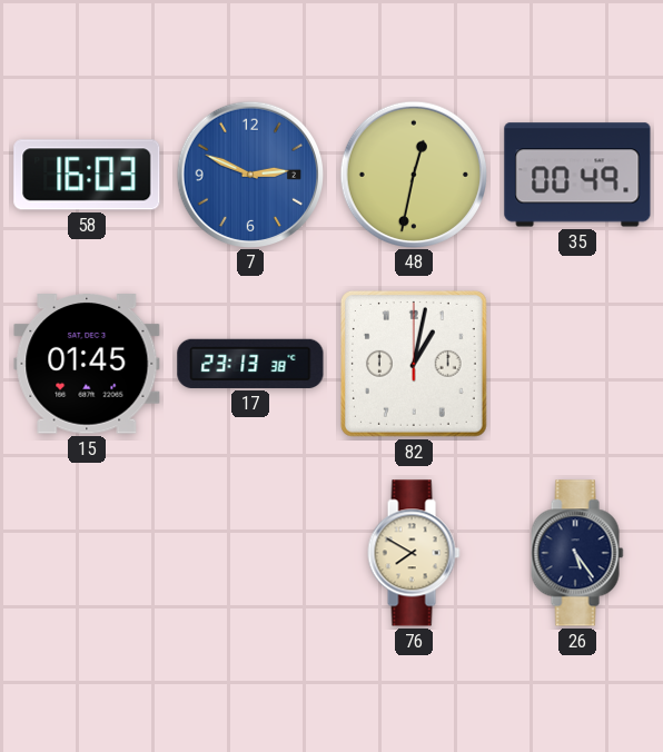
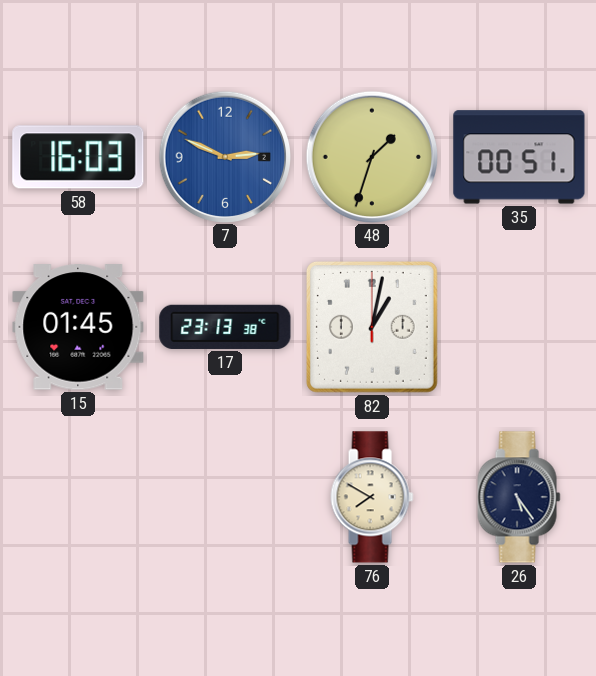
48: 12:32 -> 1:33
35: 00:49 -> 00:51
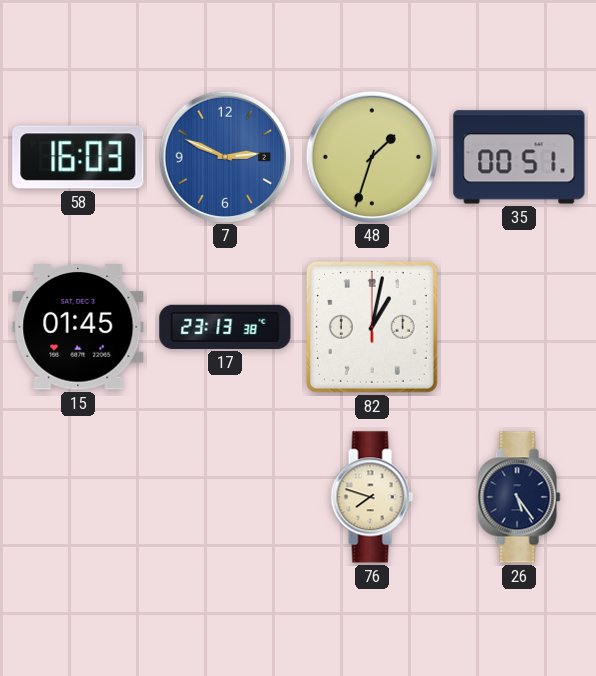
76: 7:50 -> 7:48
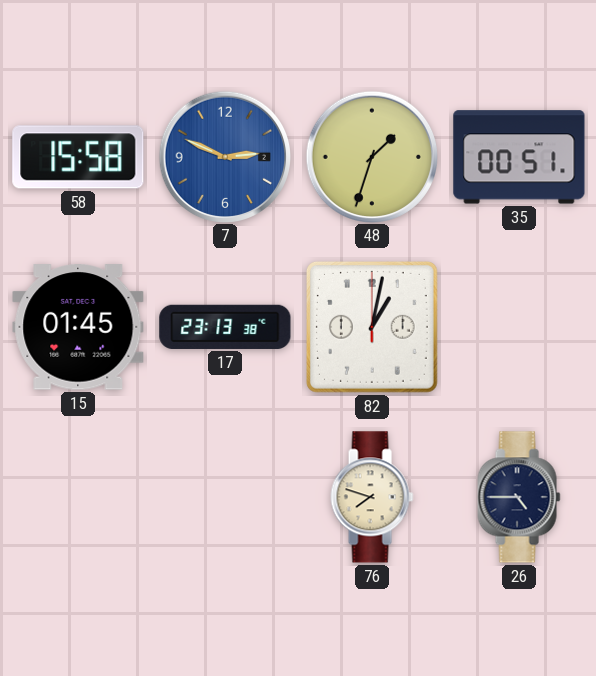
58: 16:03 -> 15:58
26: 5:24 -> 4:45
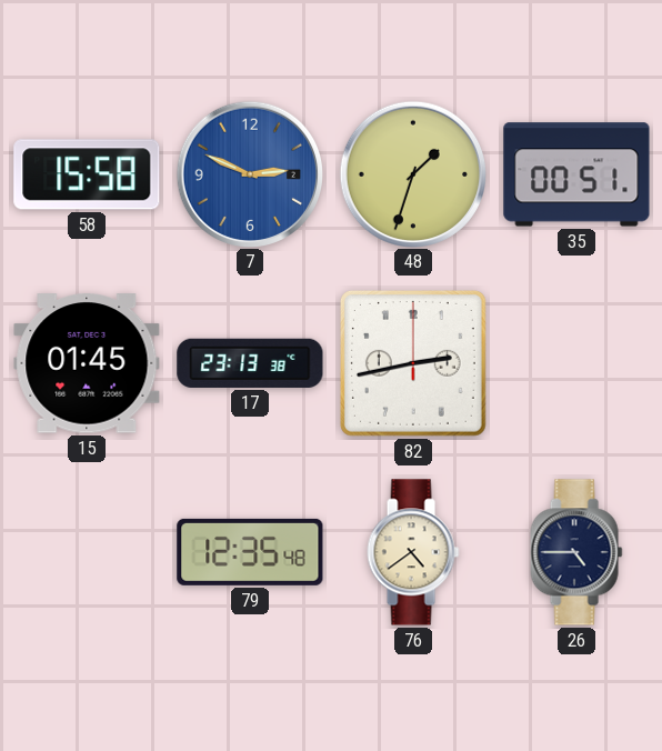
82: 1:02 -> 2:43
79: none -> 12:35
76: 7:48 -> 4:39
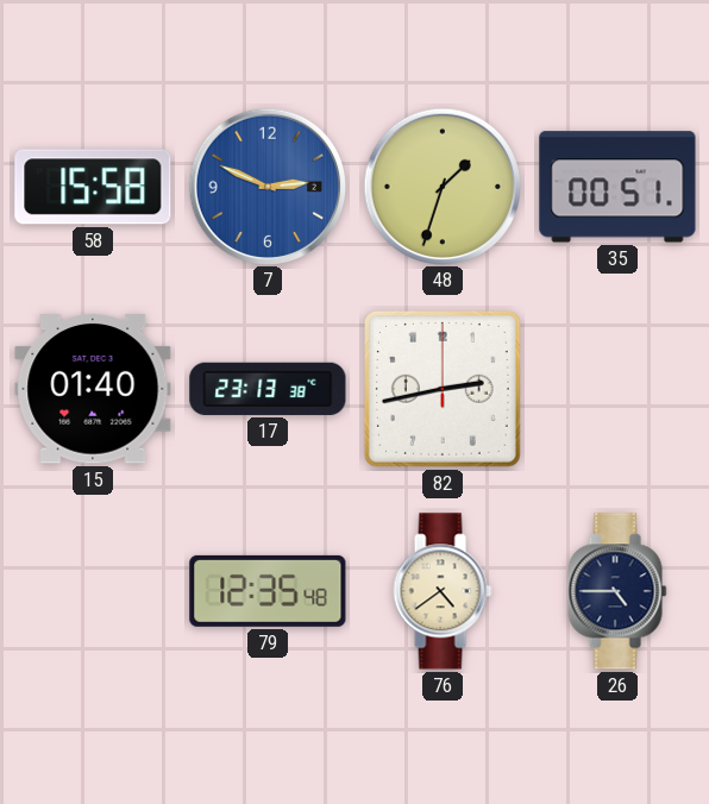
15: 01:45 -> 01:40
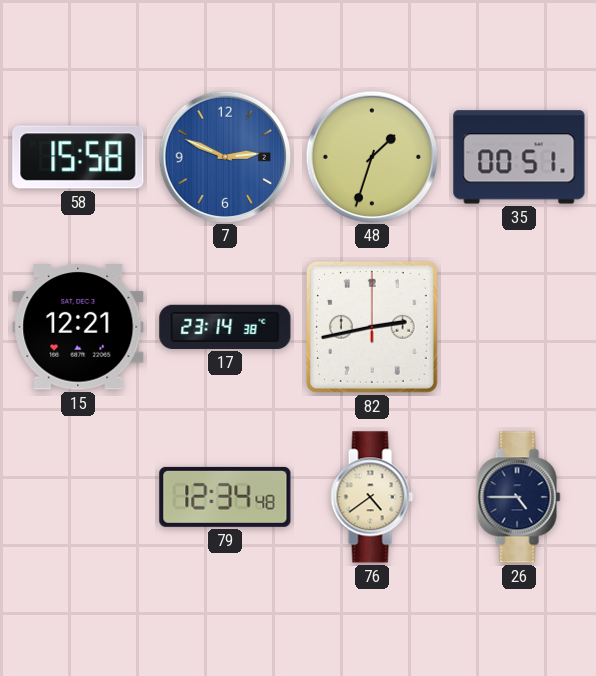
15: 01:40 -> 12:21
17: 23:13 -> 23:14
79: 12:35 -> 12:34
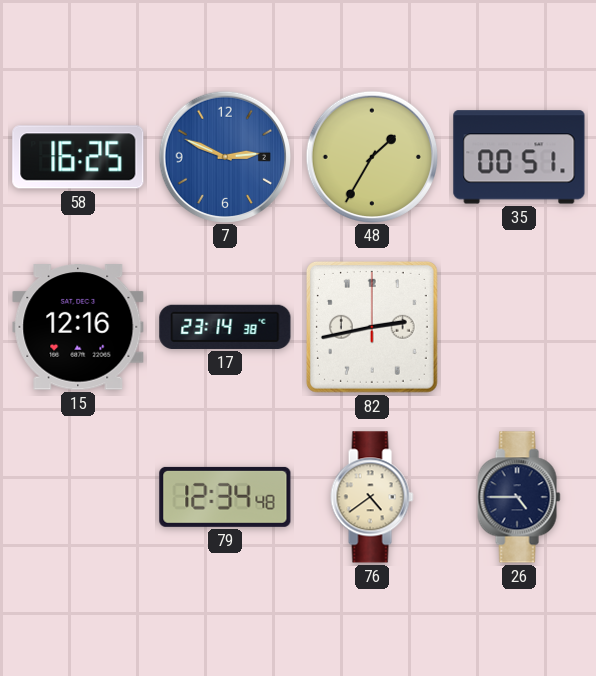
58: 15:58 -> 16:25
48: 1:33 -> 1:35
15: 12:21 -> 12:16
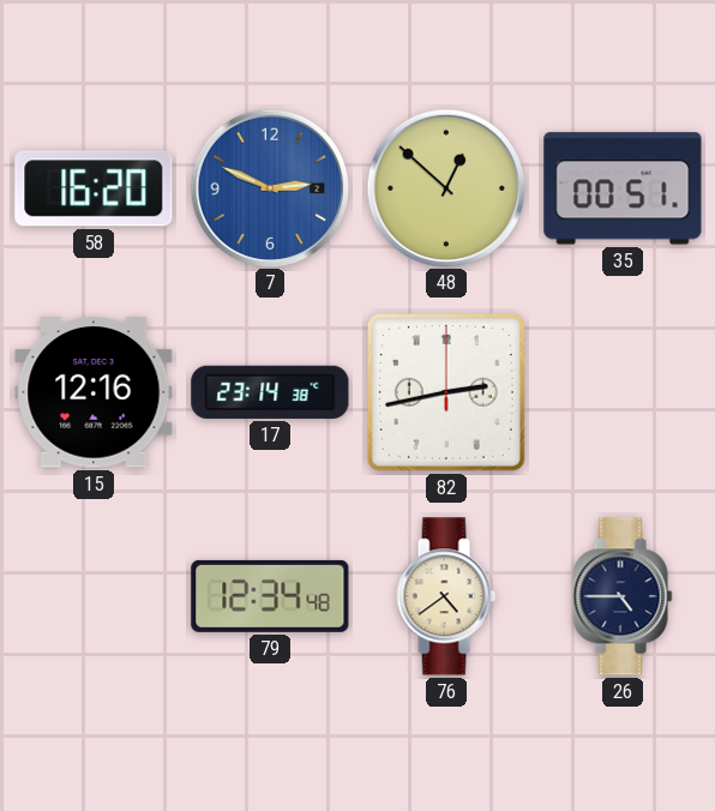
58: 16:25 -> 16:20
48: 1:35 -> 12:52
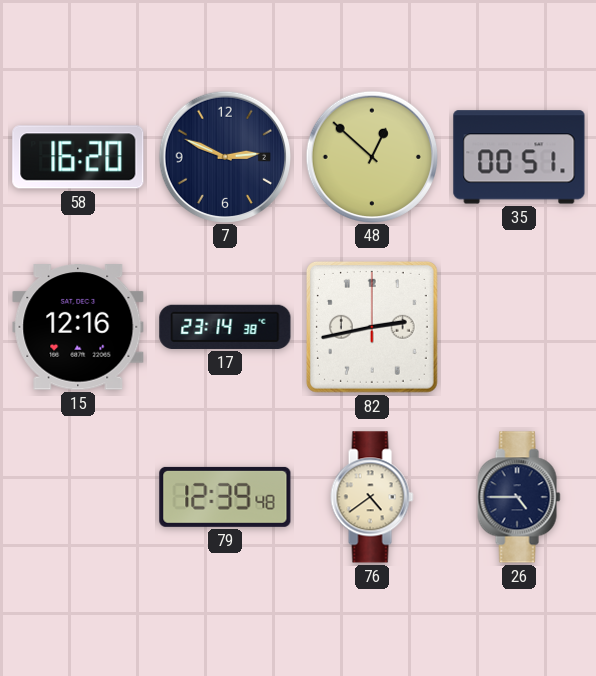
7 dial: blue -> navy
79: 12:34 -> 12:39
